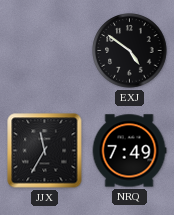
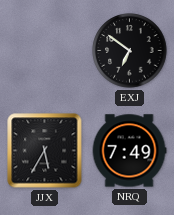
EXJ: 4:51 -> 6:51
JJX: 11:35 -> 5:35
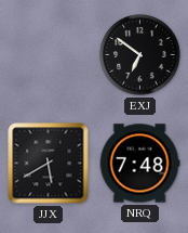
JJX: 5:35 -> 5:40
NRQ: 7:49 -> 7:48
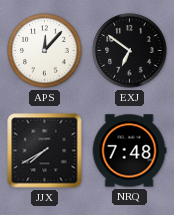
APS: none -> 12:07
JJX: 5:40 -> 7:40
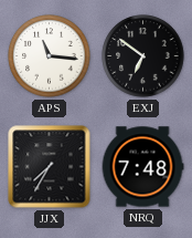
APS: 12:07 -> 11:16
JJX: 7:40 -> 7:35
